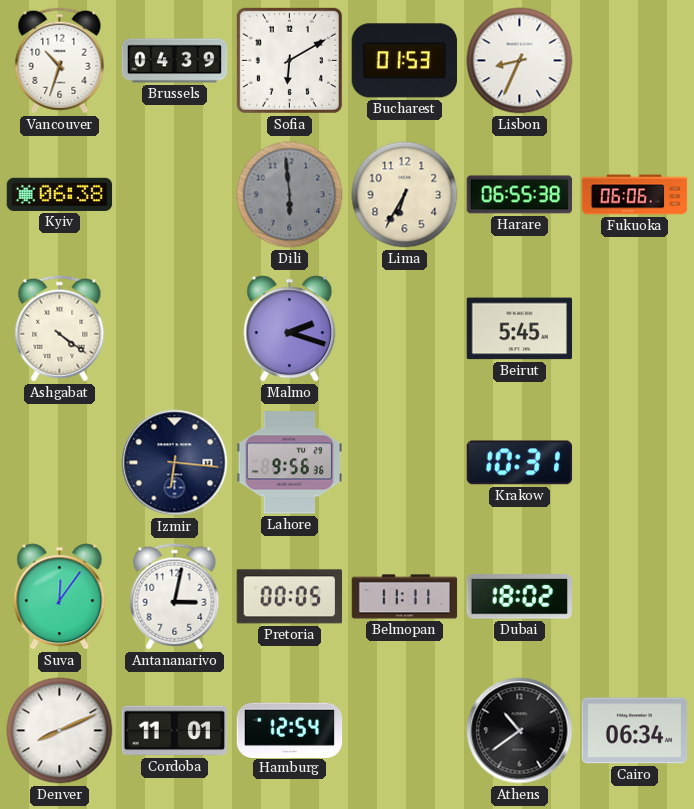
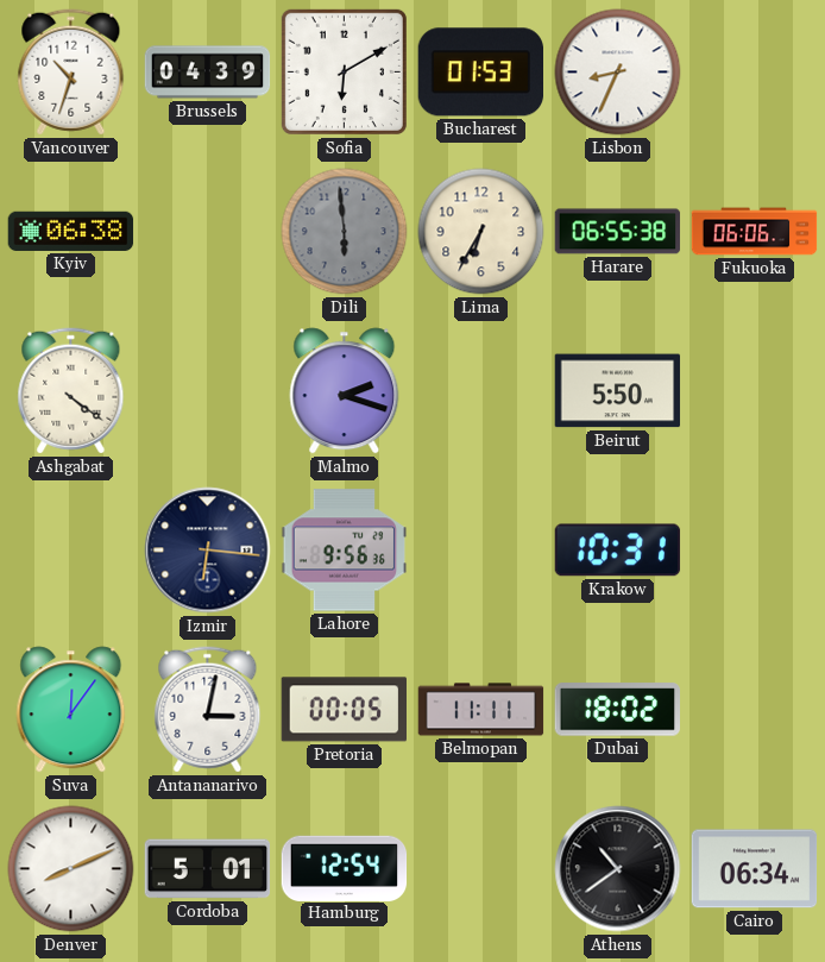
Beirut: 5:45 -> 5:50
Cordoba: 11:01 -> 5:01
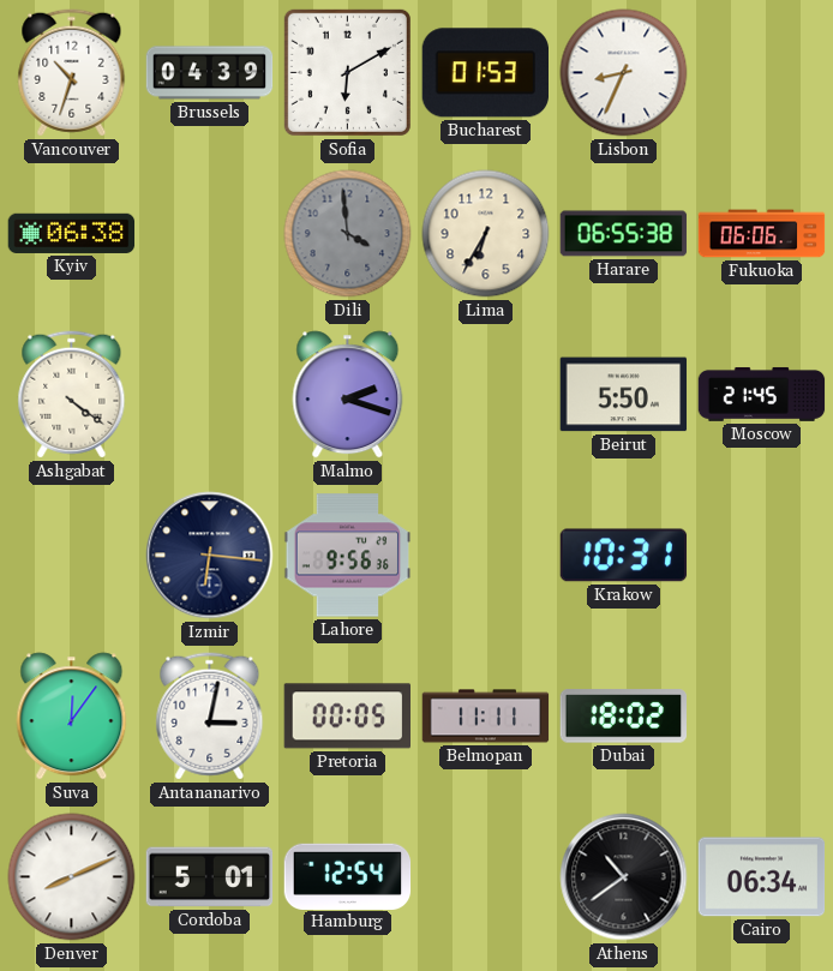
Dili: 5:59 -> 3:59
Moscow: none -> 21:45
